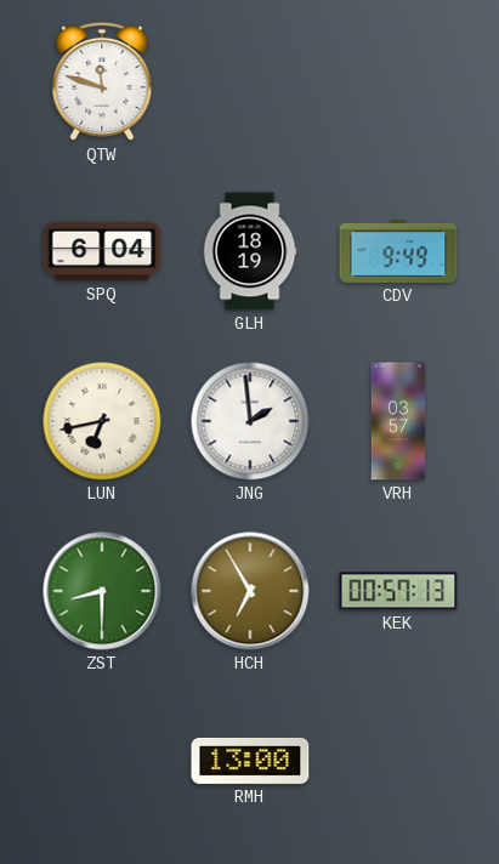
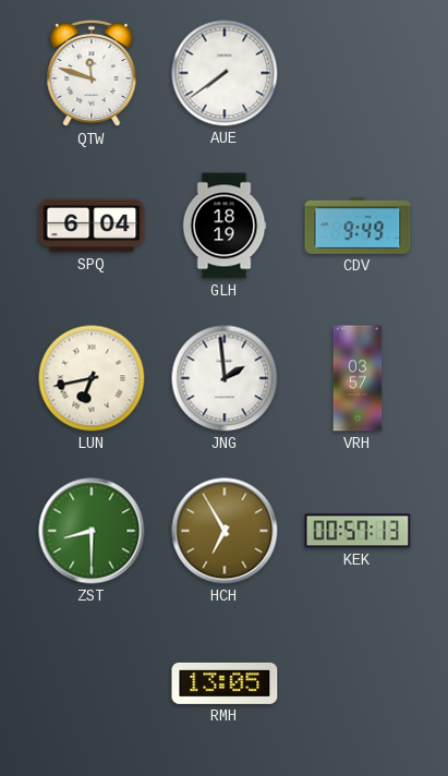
AUE: none -> 7:39
RMH: 13:00 -> 13:05
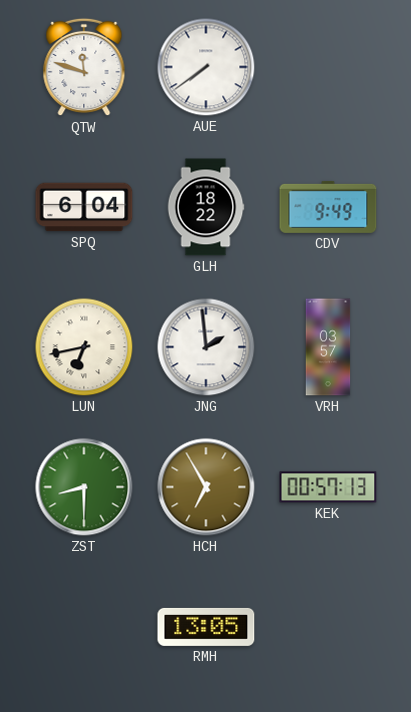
GLH: 18:19 -> 18:22
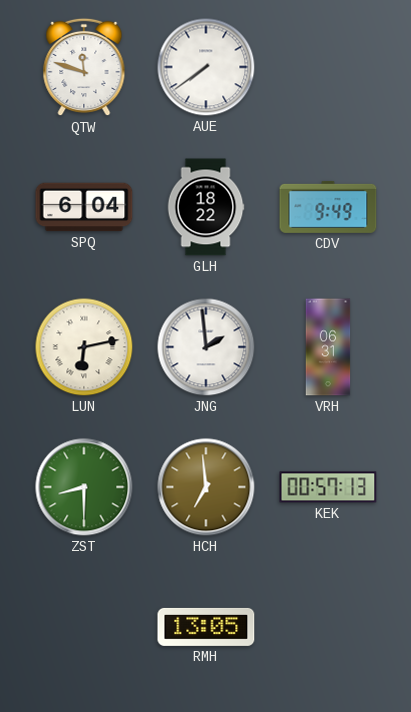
LUN: 6:43 -> 6:13
VRH: 03:57 -> 06:31
HCH: 6:55 -> 6:59
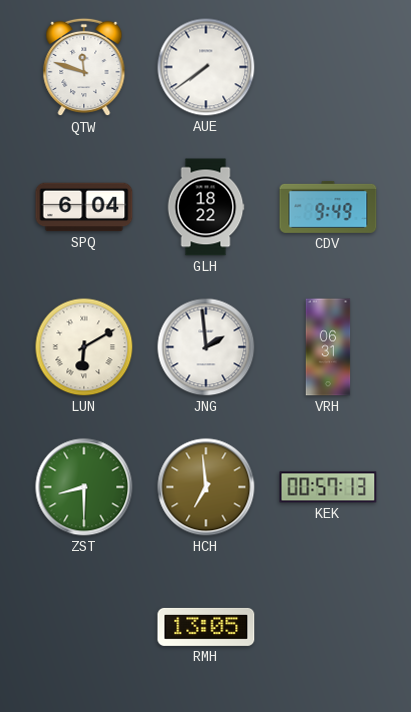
LUN: 6:13 -> 6:10
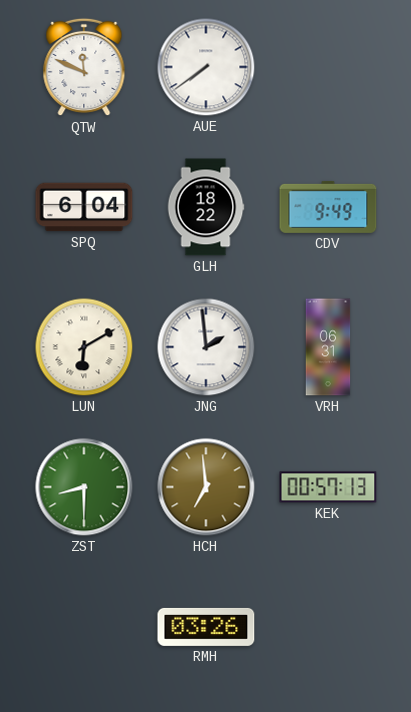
QTW: 11:48 -> 11:49
RMH: 13:05 -> 03:26
